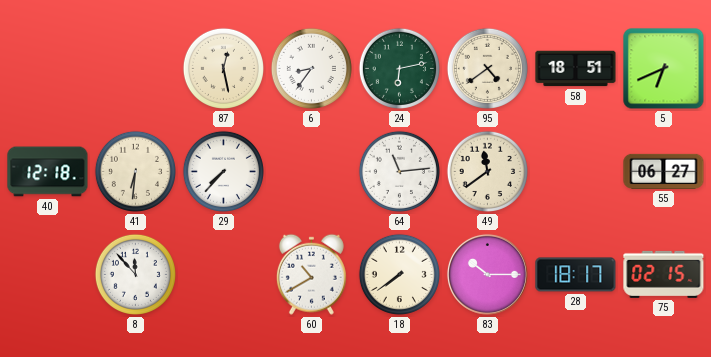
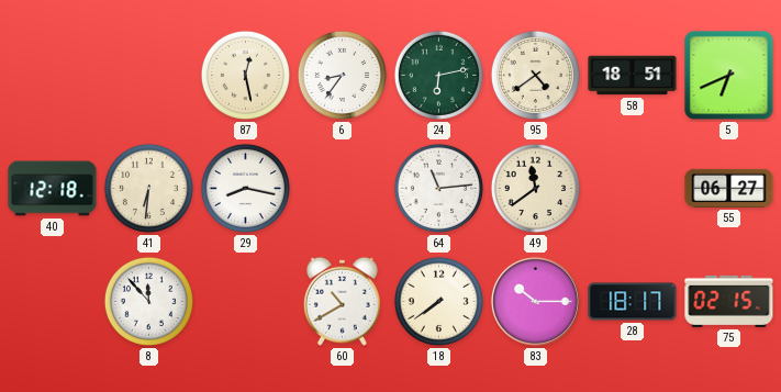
29: 7:37 -> 8:17
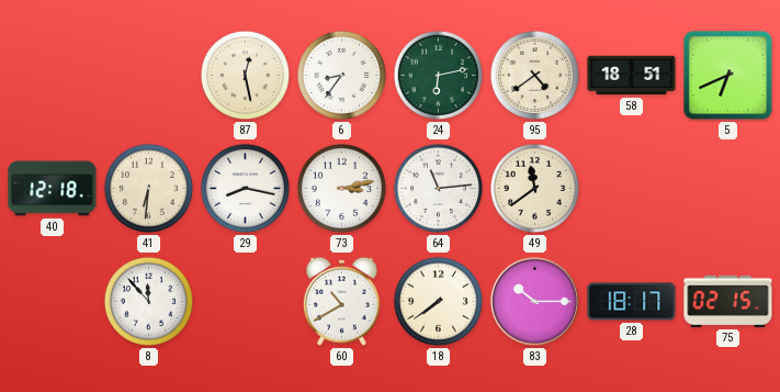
73: none -> 3:13
55: 06:27 -> none
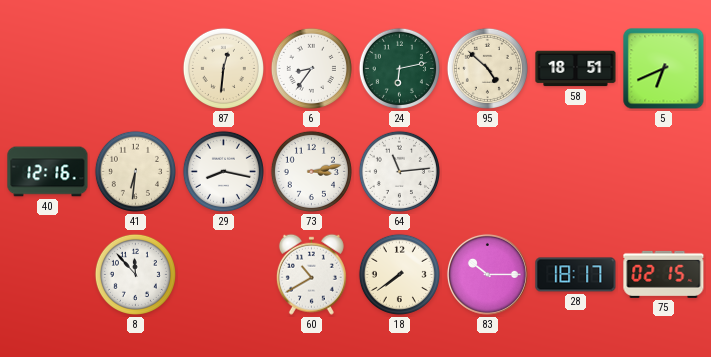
87: 12:28 -> 12:31
95: 4:39 -> 4:52
40: 12:18 -> 12:16
49: 11:39 -> none
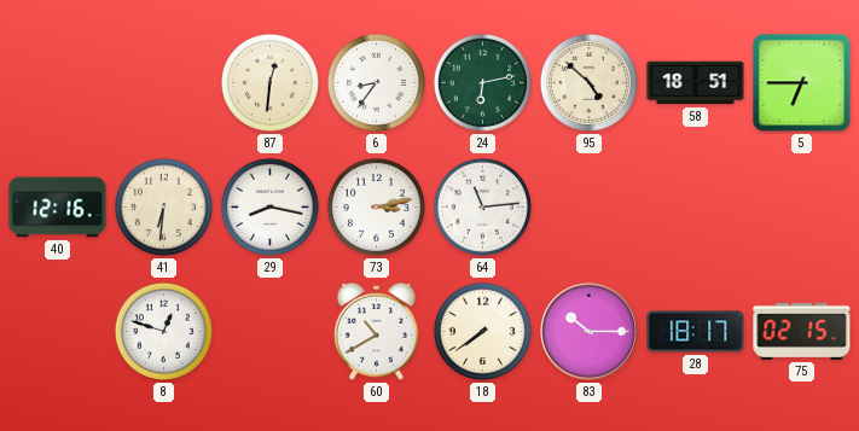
5: 6:41 -> 6:45
8: 11:53 -> 12:48
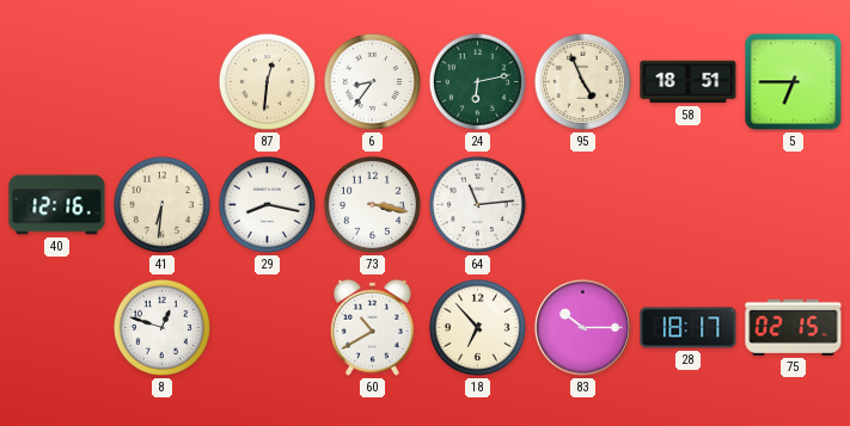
95: 4:52 -> 4:56
73: 3:13 -> 3:17
18: 7:39 -> 6:53
